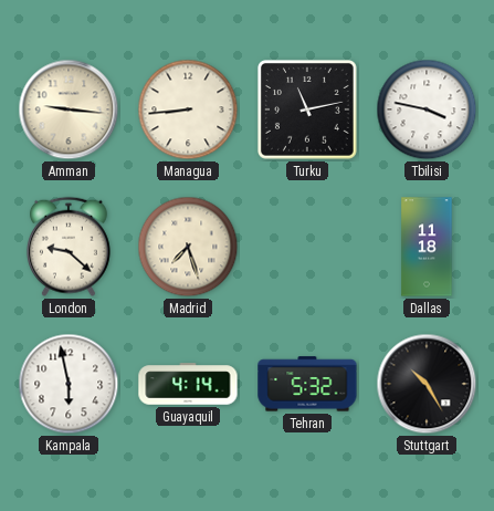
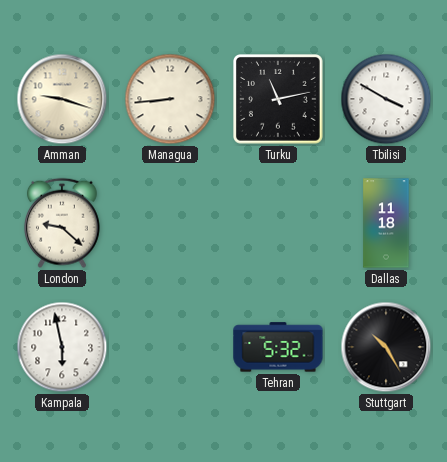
Amman: 9:16 -> 9:18
Tbilisi: 3:47 -> 3:50
Madrid: 7:27 -> none
Guayaquil: 4:14 -> none
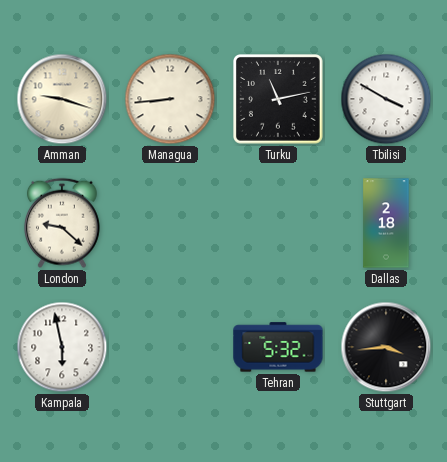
Dallas: 11:18 -> 2:18
Stuttgart: 10:25 -> 3:44
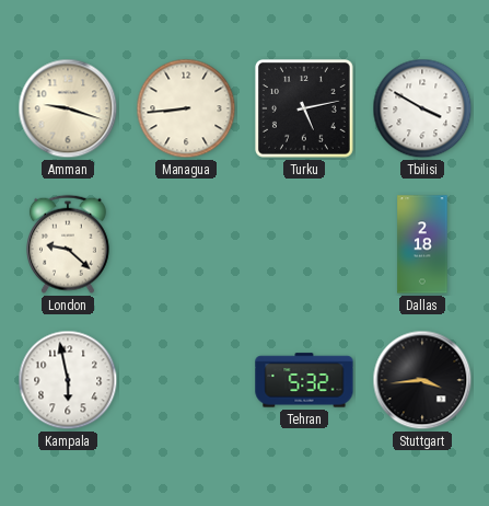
Turku: 11:13 -> 5:13
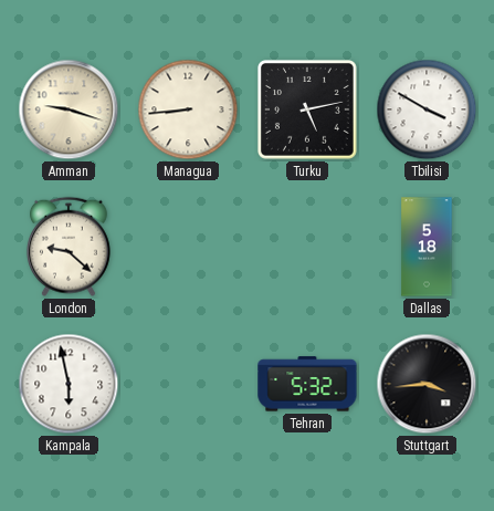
Dallas: 2:18 -> 5:18
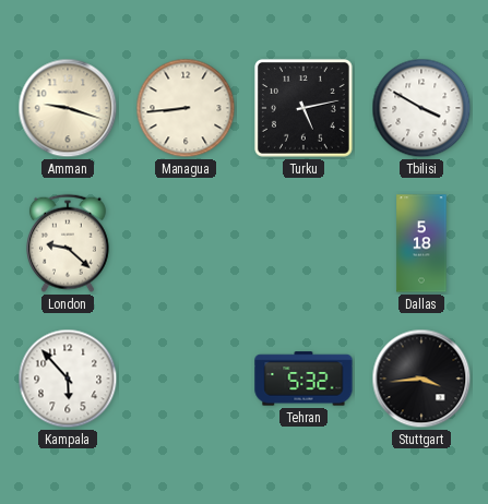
Kampala: 5:58 -> 5:53
